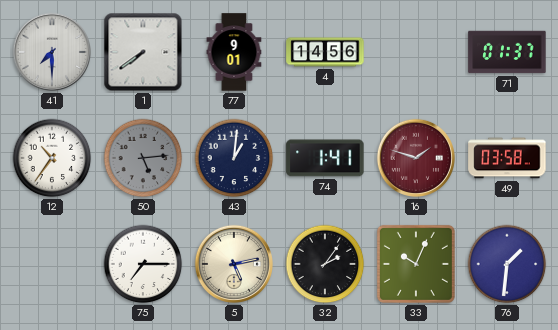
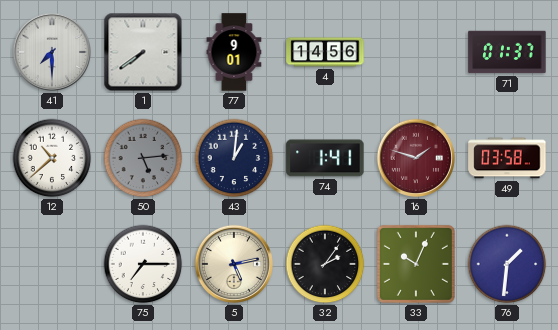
12: 10:36 -> 10:38
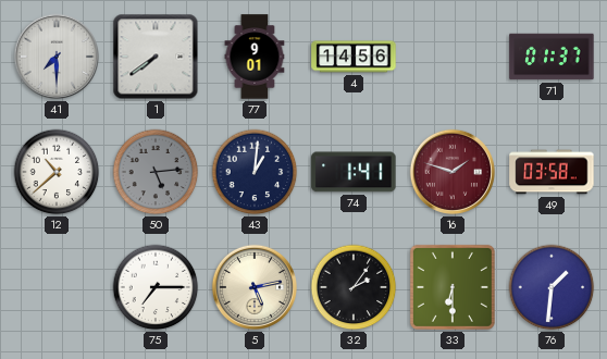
33: 10:04 -> 6:30
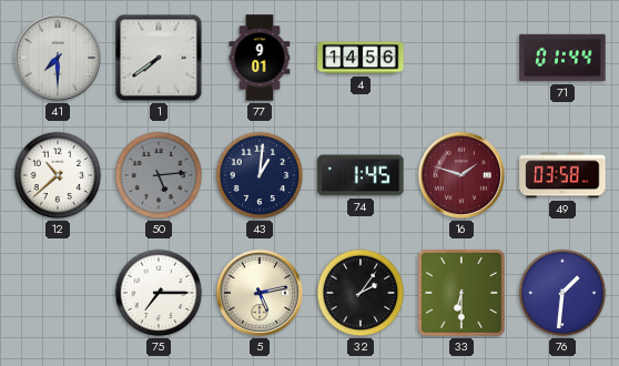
71: 01:37 -> 01:44
74: 1:41 -> 1:45
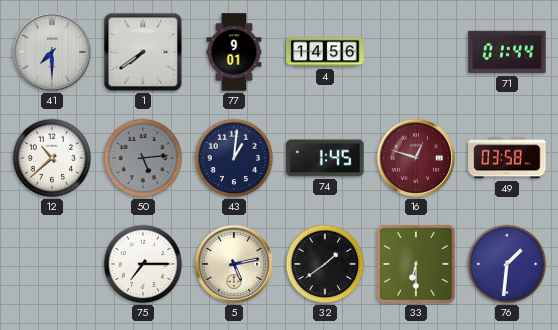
16: 1:48 -> 12:48
32: 2:06 -> 1:39
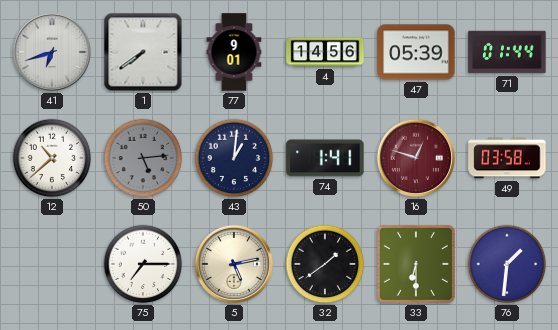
41: 7:30 -> 6:42
47: none -> 05:39
74: 1:45 -> 1:41
